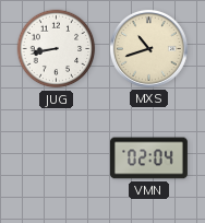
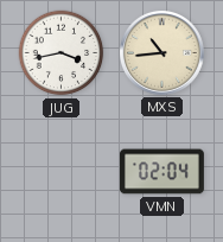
JUG: 8:43 -> 3:43
MXS: 10:42 -> 10:44
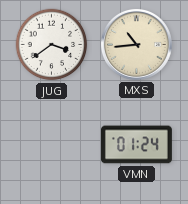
JUG: 3:43 -> 3:39
VMN: 02:04 -> 01:24
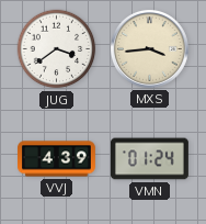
MXS: 10:44 -> 3:44
VVJ: none -> 4:39
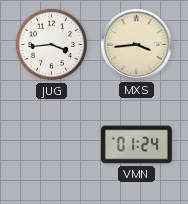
JUG: 3:39 -> 3:44
VVJ: 4:39 -> none
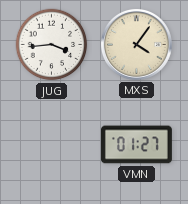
MXS: 3:44 -> 4:06
VMN: 01:24 -> 01:27
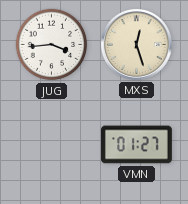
MXS: 4:06 -> 12:27
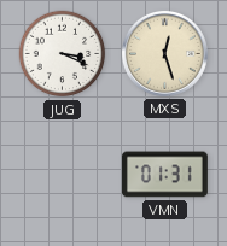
JUG: 3:44 -> 3:19
VMN: 01:27 -> 01:31
